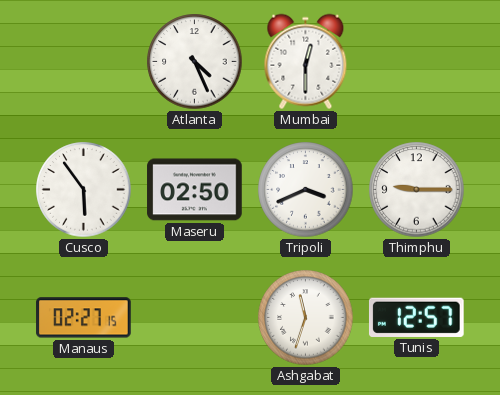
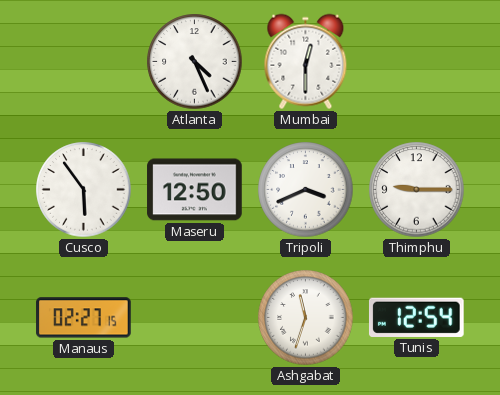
Maseru: 02:50 -> 12:50
Tunis: 12:57 -> 12:54
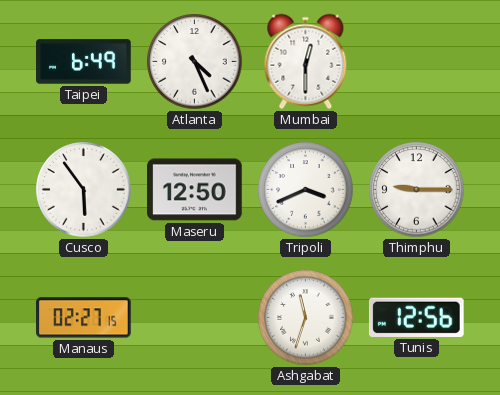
Taipei: none -> 6:49
Tunis: 12:54 -> 12:56
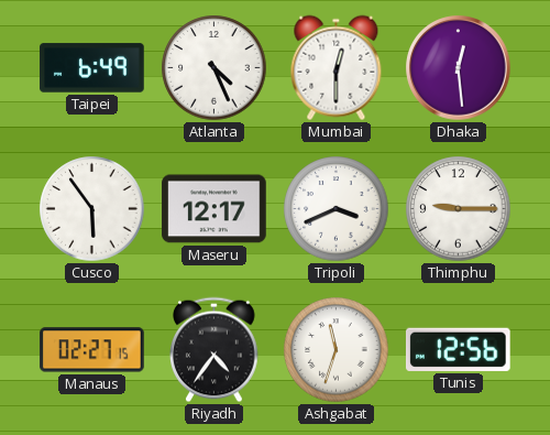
Dhaka: none -> 12:29
Maseru: 12:50 -> 12:17
Riyadh: none -> 4:36
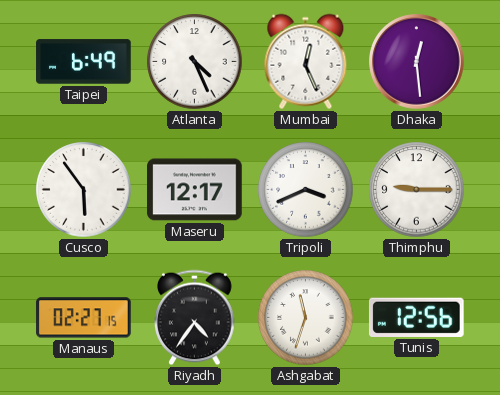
Mumbai: 12:30 -> 12:26
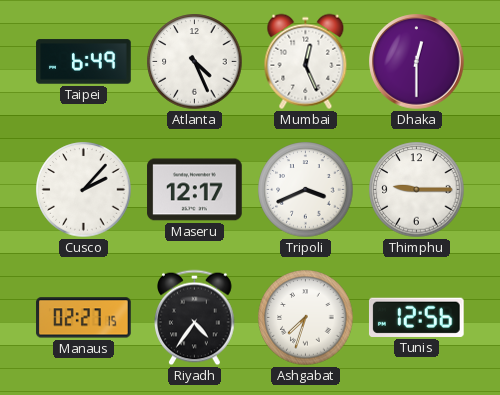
Dhaka: 12:29 -> 12:30
Cusco: 5:54 -> 2:07
Ashgabat: 11:33 -> 7:33
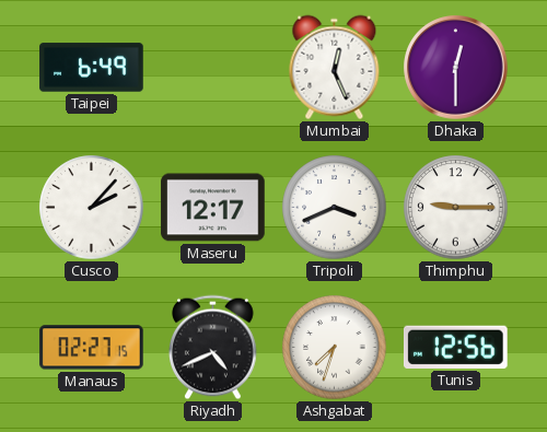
Atlanta: 4:26 -> none
Riyadh: 4:36 -> 4:41
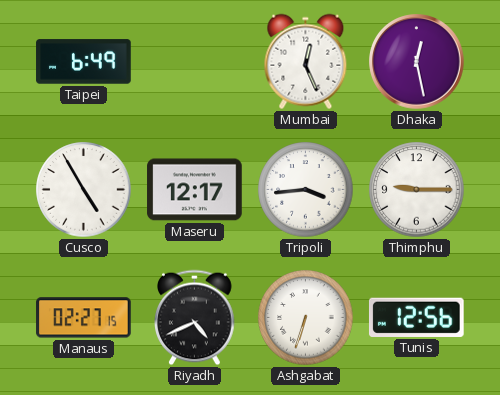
Dhaka: 12:30 -> 12:28
Cusco: 2:07 -> 4:55
Tripoli: 3:41 -> 3:44
Ashgabat: 7:33 -> 6:33
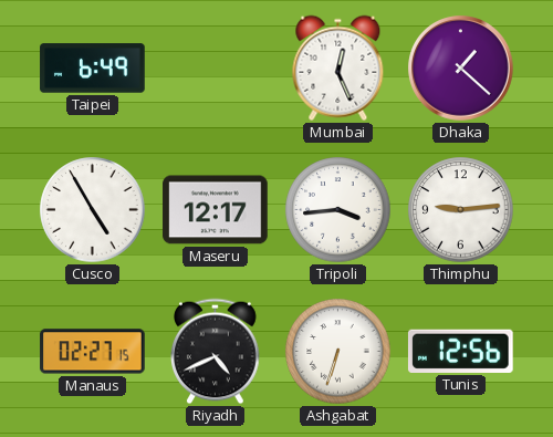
Dhaka: 12:28 -> 1:22
Thimphu: 9:15 -> 9:14
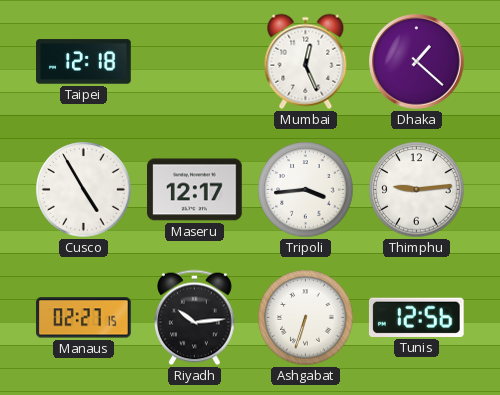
Taipei: 6:49 -> 12:18
Riyadh: 4:41 -> 10:14
